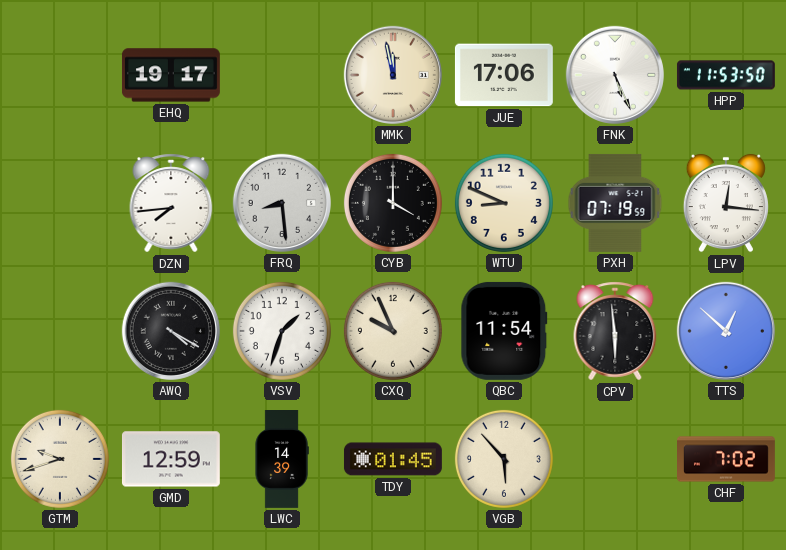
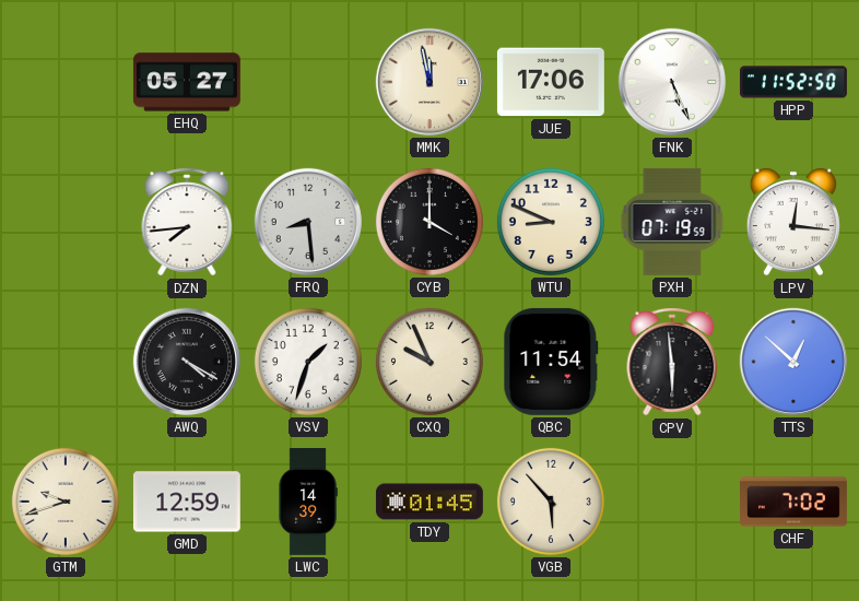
EHQ: 19:17 -> 05:27
HPP: 11:53 -> 11:52
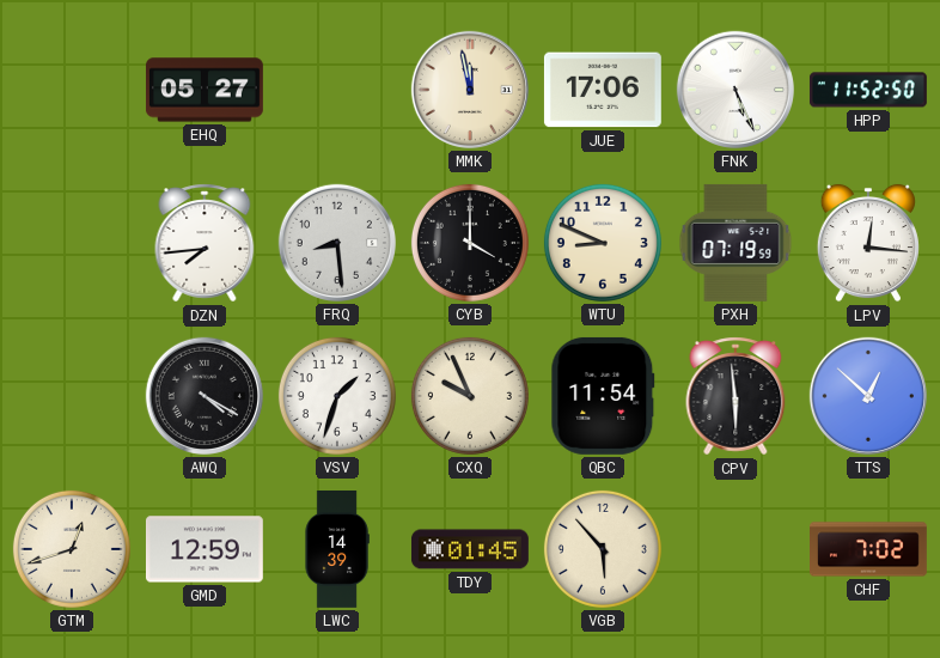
GTM: 9:42 -> 12:42
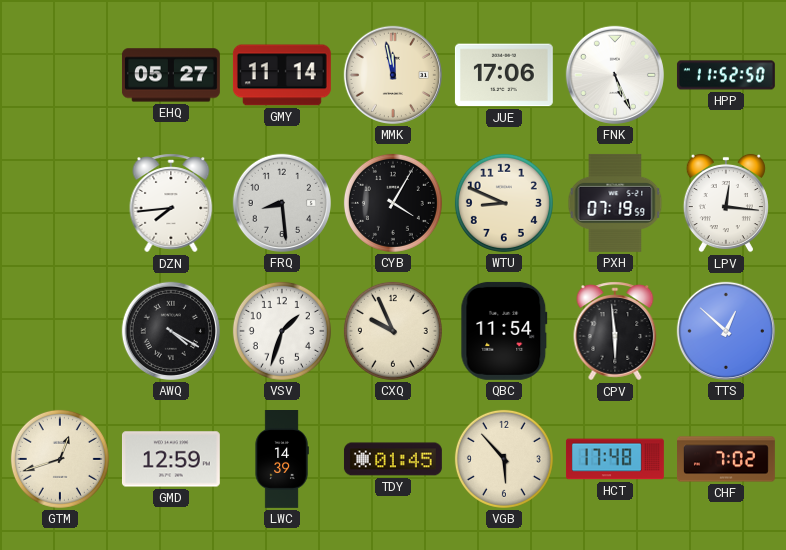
GMY: none -> 11:14
CYB: 4:00 -> 4:05
HCT: none -> 17:48
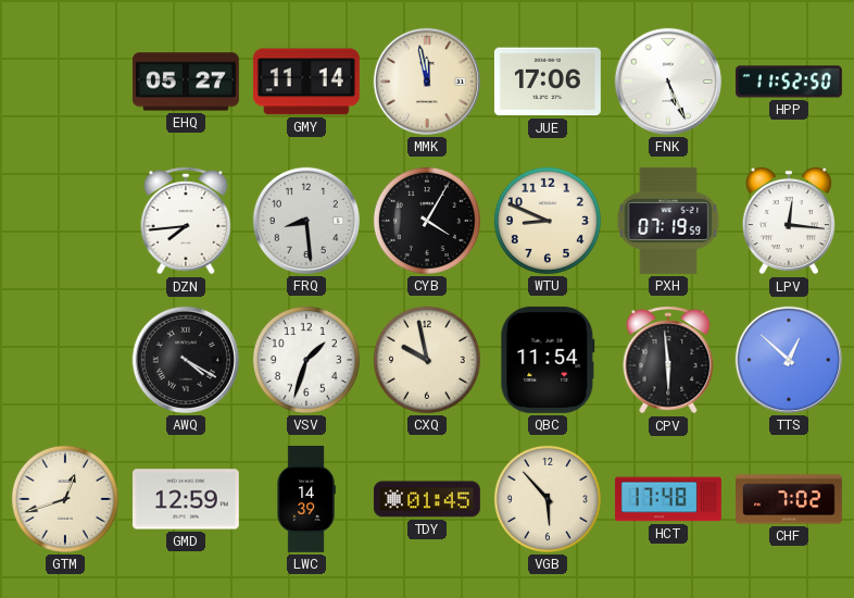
CXQ: 9:56 -> 9:58
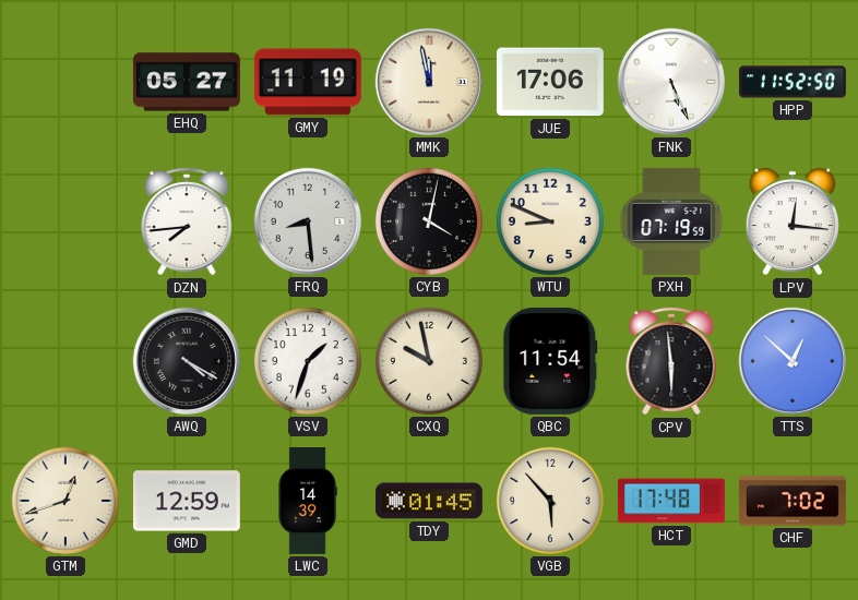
GMY: 11:14 -> 11:19
CYB: 4:05 -> 4:02
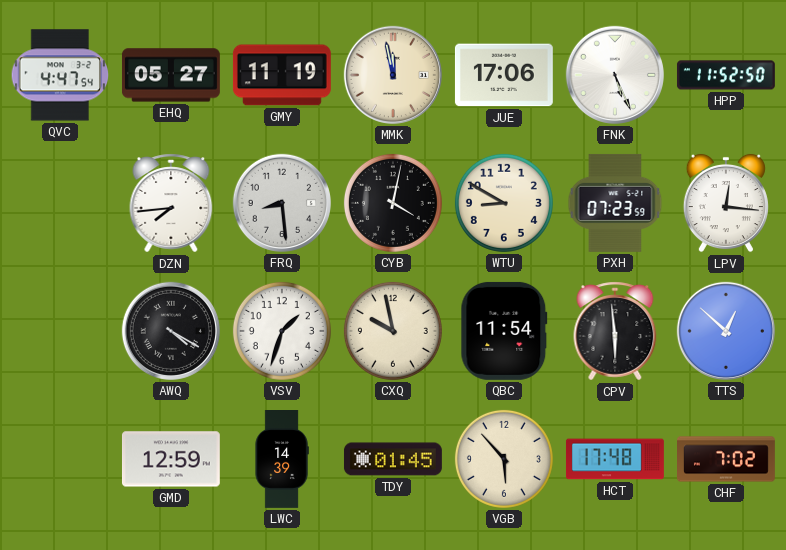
QVC: none -> 4:47
WTU: 8:49 -> 8:50
PXH: 07:19 -> 07:23
GTM: 12:42 -> none
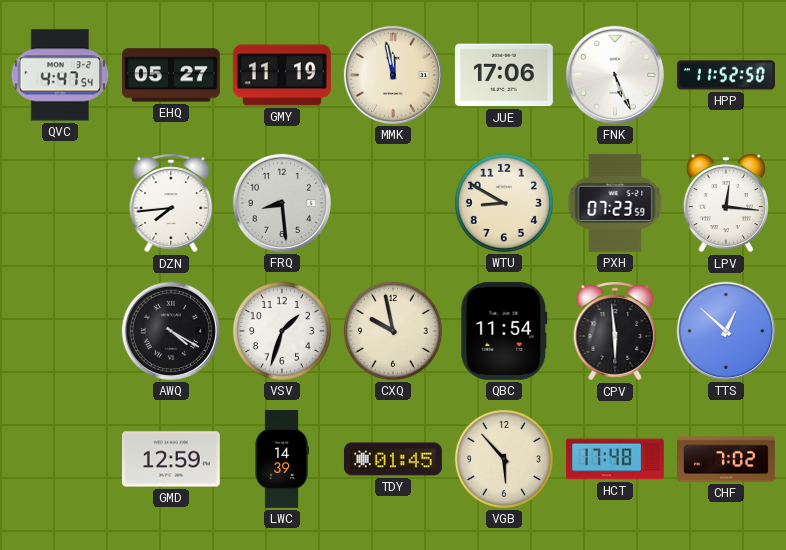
CYB: 4:02 -> none
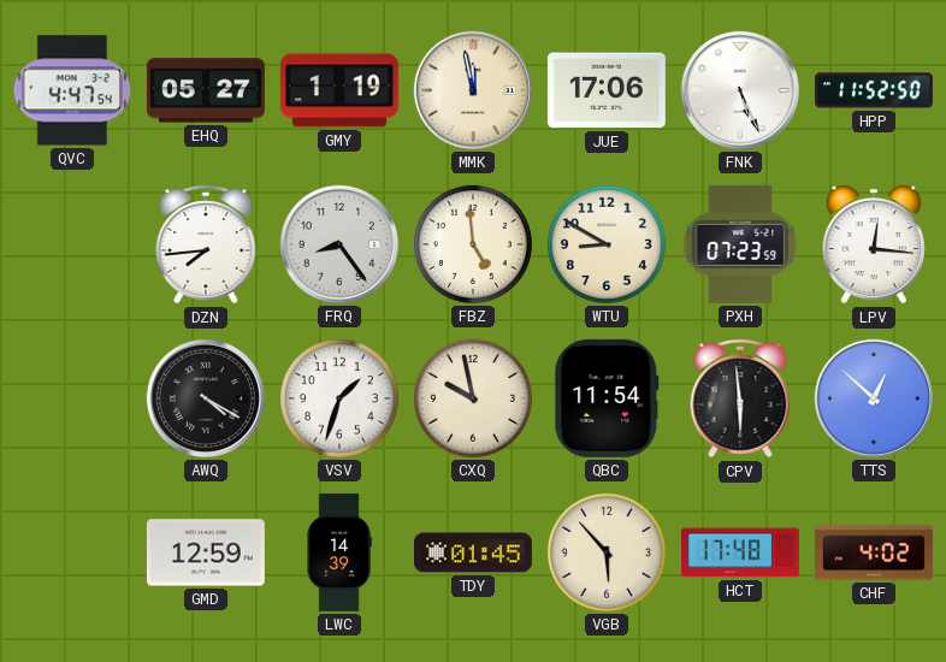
GMY: 11:19 -> 1:19
FRQ: 8:29 -> 8:24
FBZ: none -> 4:59
CHF: 7:02 -> 4:02
